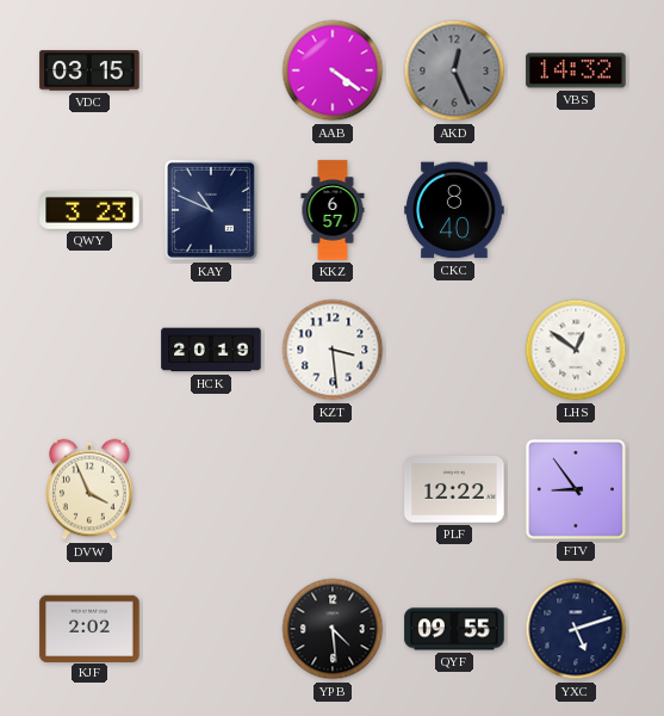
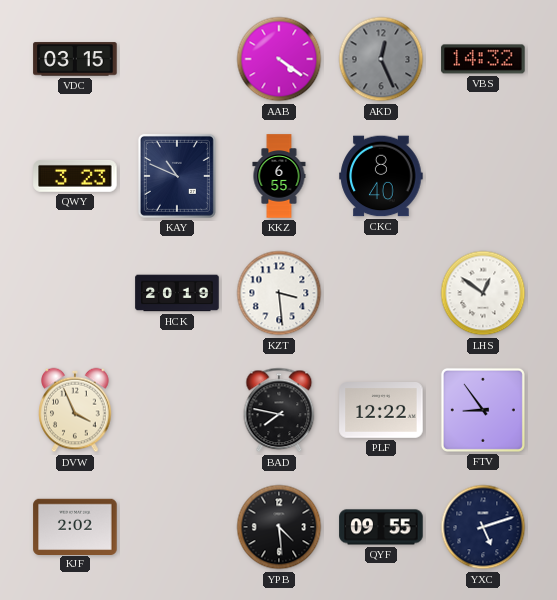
KKZ: 6:57 -> 6:55
BAD: none -> 7:47
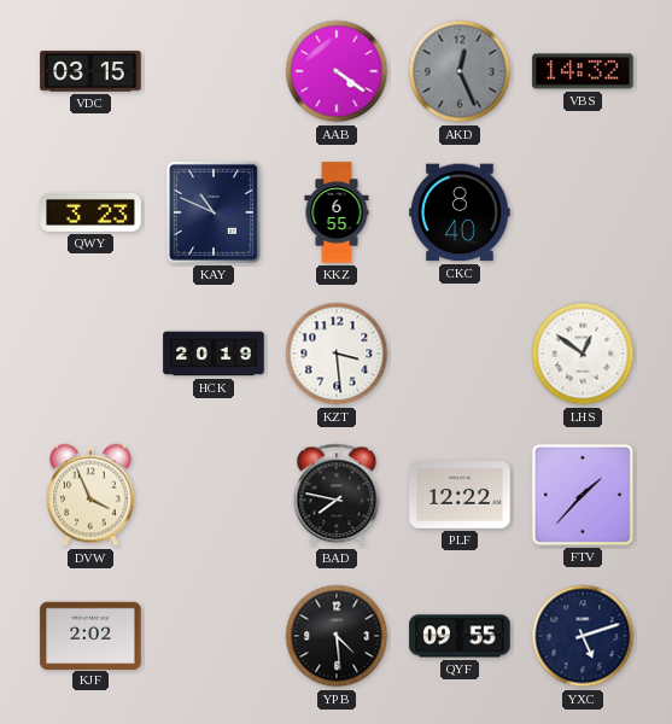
FTV: 8:54 -> 1:37
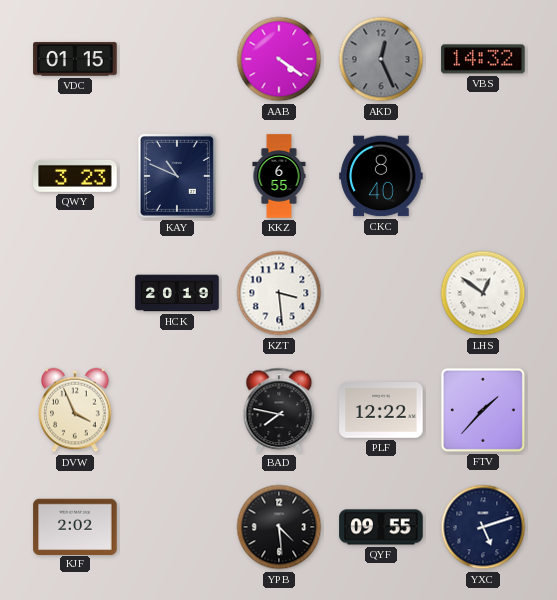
VDC: 03:15 -> 01:15
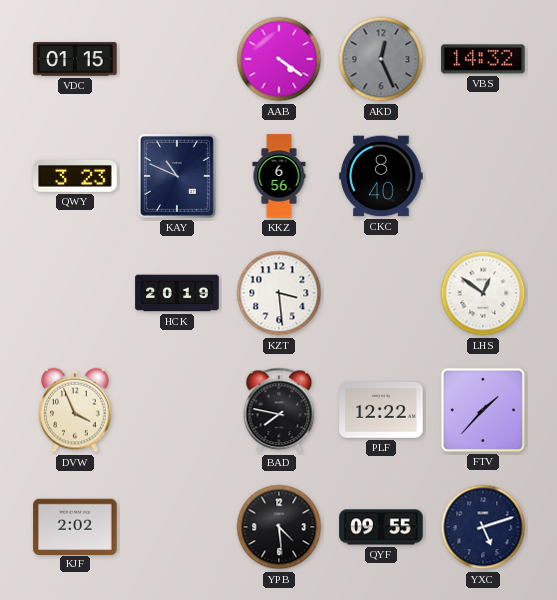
KKZ: 6:55 -> 6:56
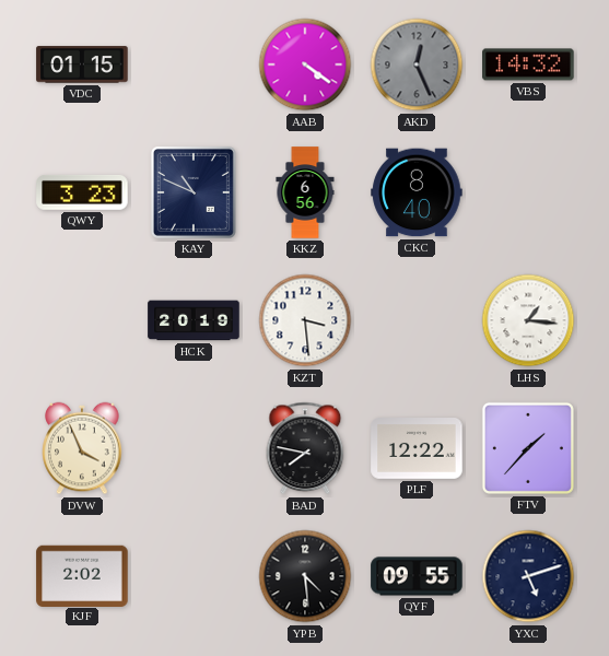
LHS: 12:51 -> 1:16
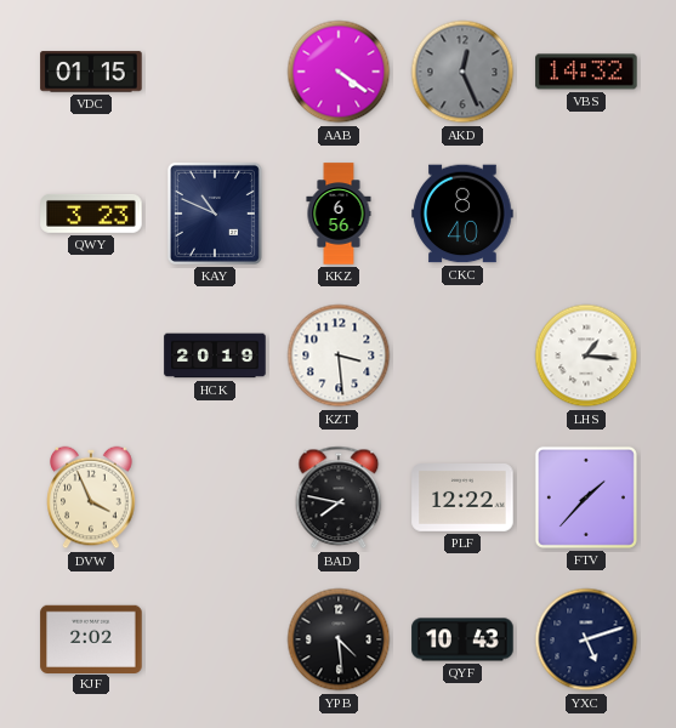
QYF: 09:55 -> 10:43
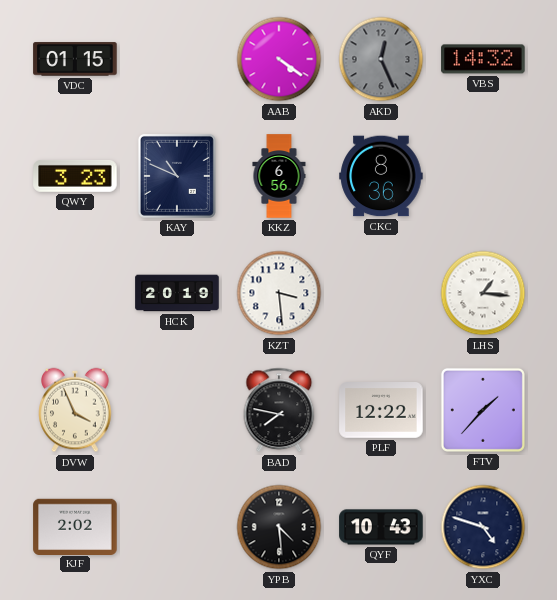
CKC: 8:40 -> 8:36
YXC: 5:12 -> 4:48
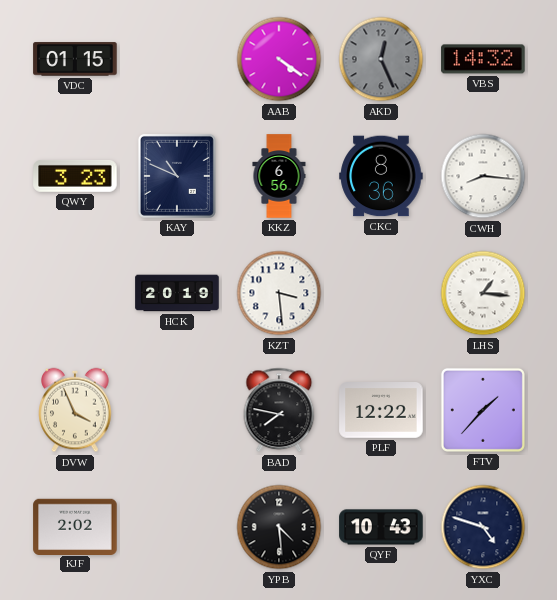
CWH: none -> 8:16
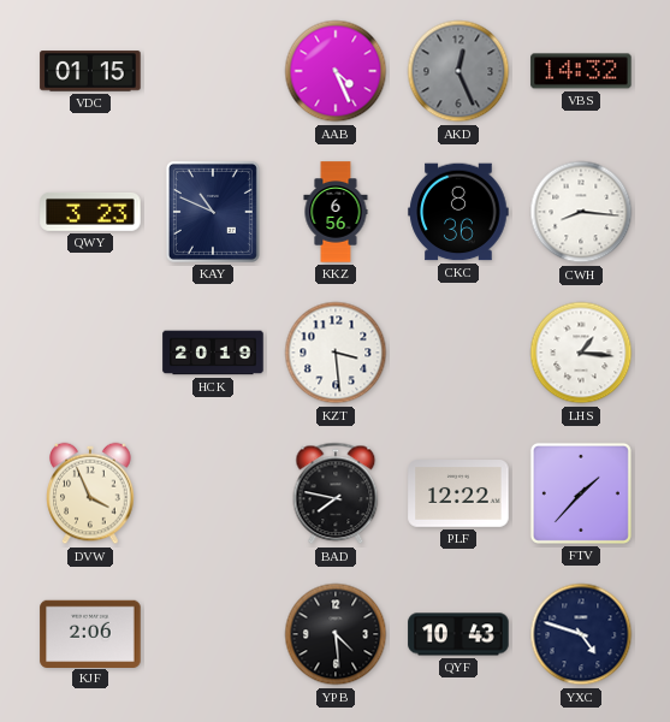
AAB: 4:21 -> 4:26
KJF: 2:02 -> 2:06
